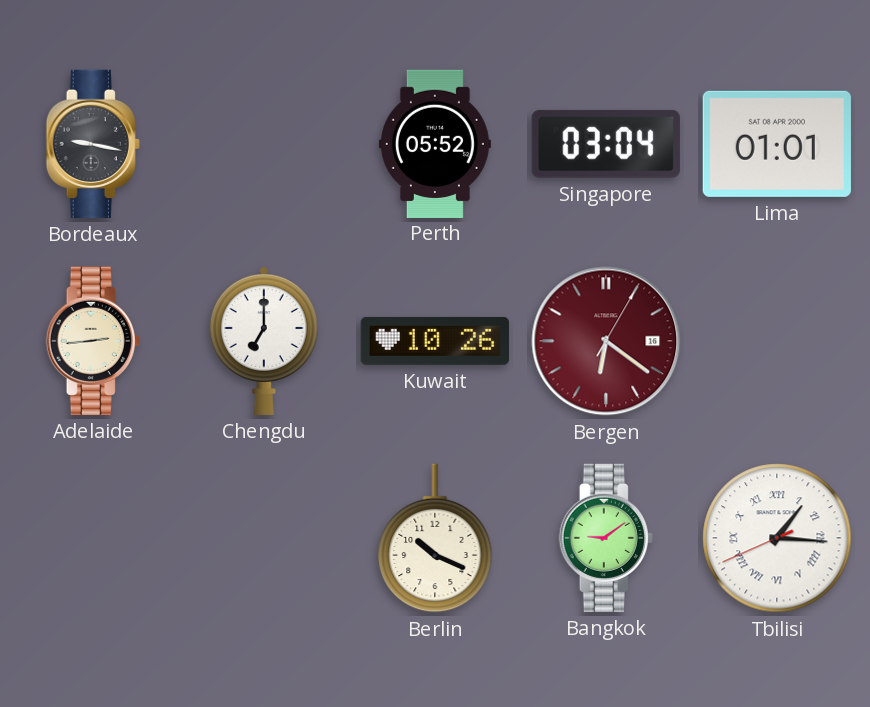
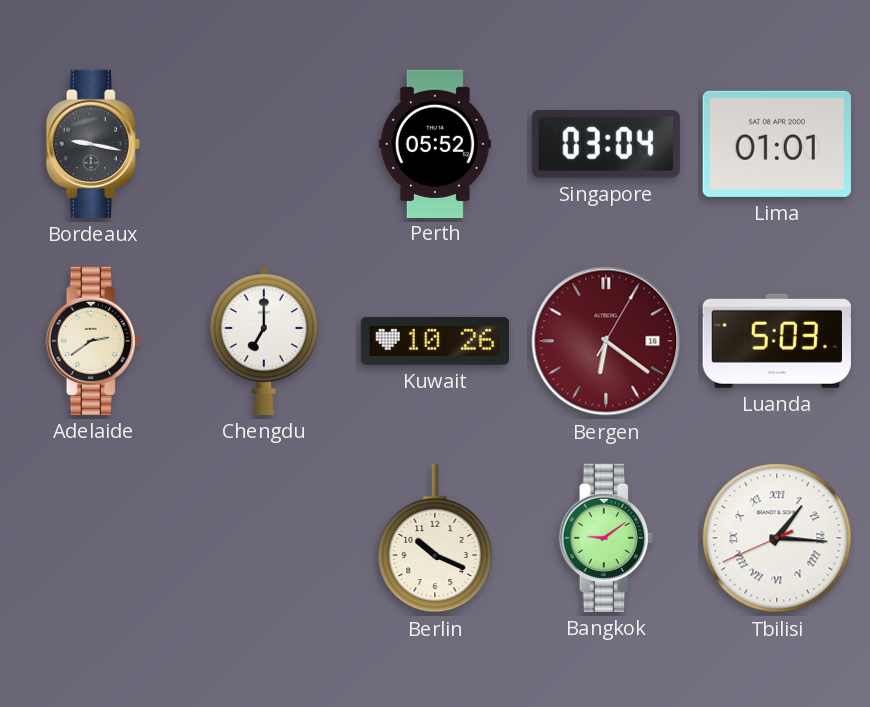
Adelaide: 2:44 -> 2:39
Luanda: none -> 5:03
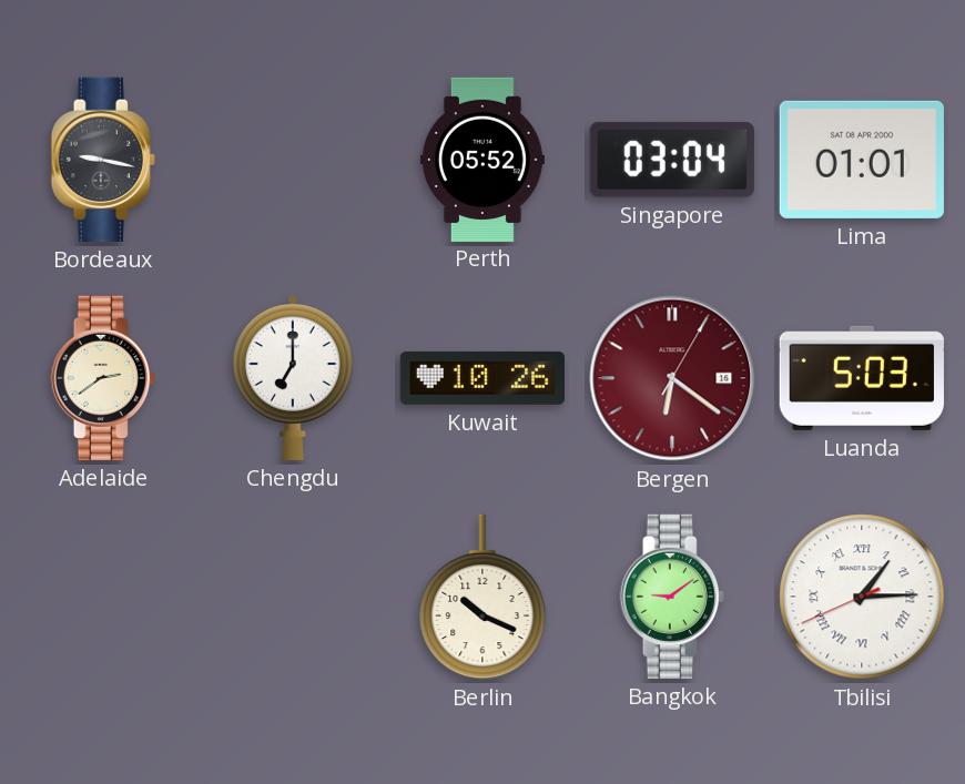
Tbilisi: 1:15 -> 1:14
